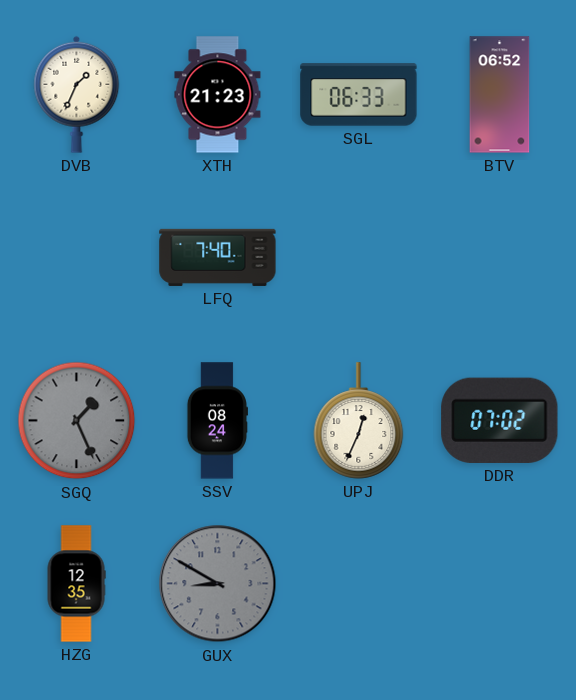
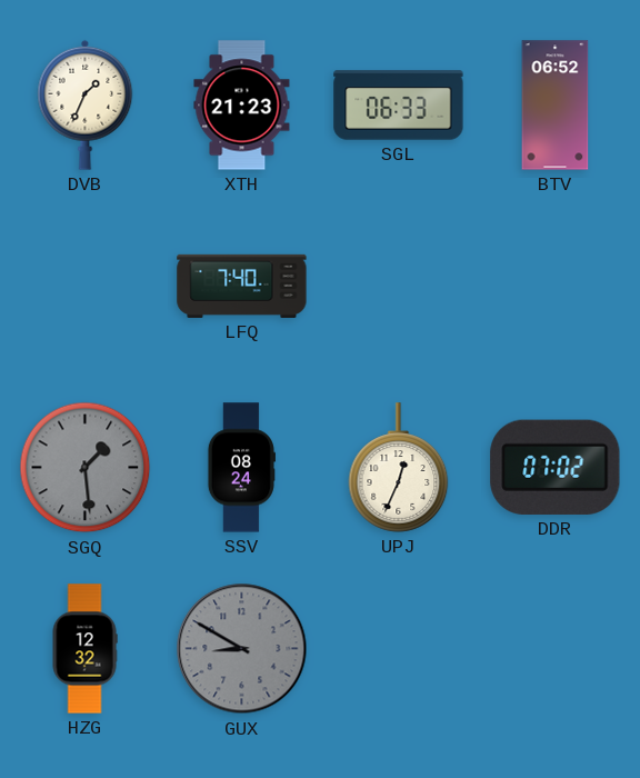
SGQ: 1:26 -> 1:29
HZG: 12:35 -> 12:32
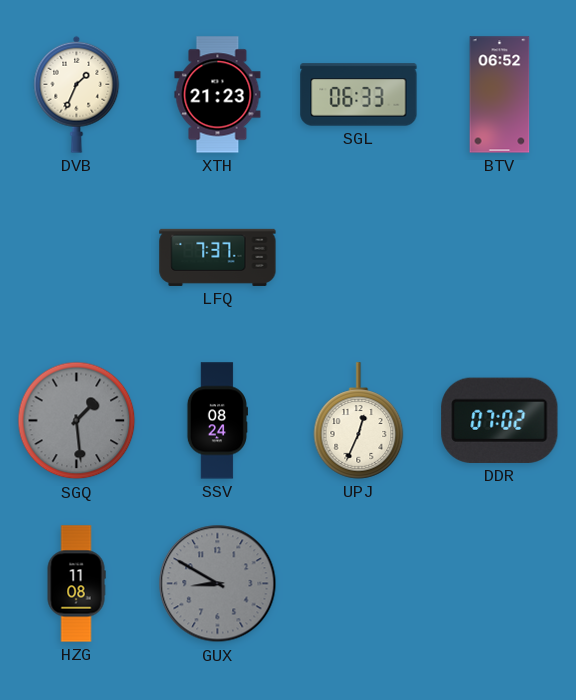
LFQ: 7:40 -> 7:37
HZG: 12:32 -> 11:08
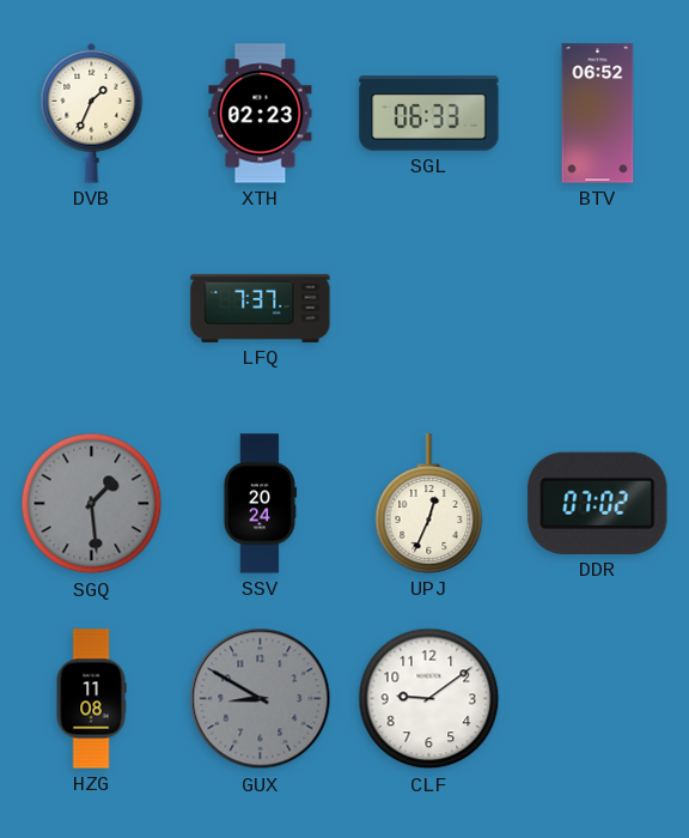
XTH: 21:23 -> 02:23
SSV: 08:24 -> 20:24
CLF: none -> 9:09
